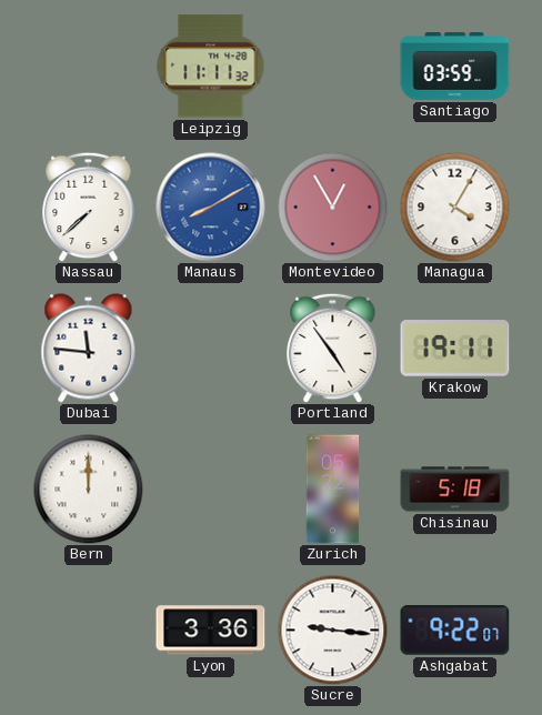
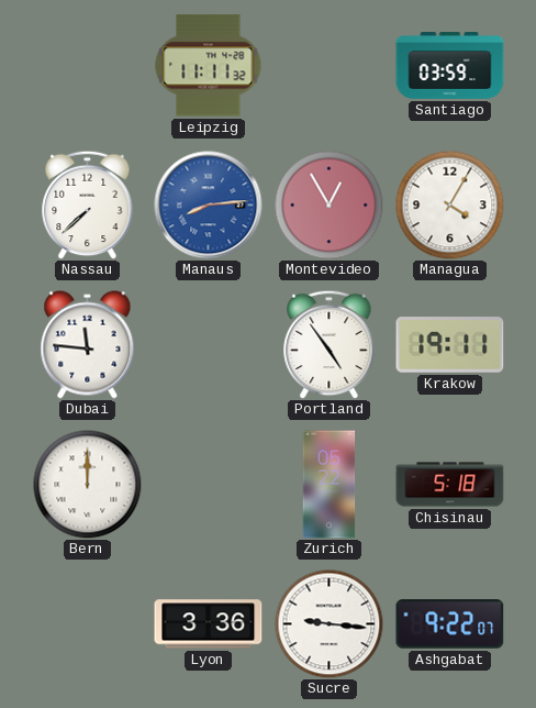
Manaus: 8:10 -> 8:14
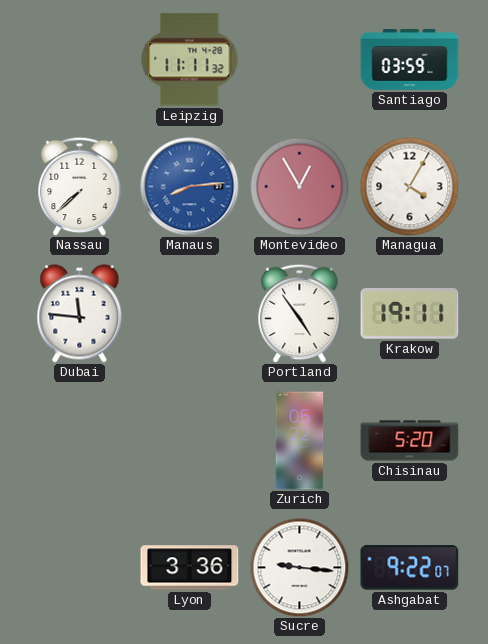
Bern: 12:00 -> none
Chisinau: 5:18 -> 5:20
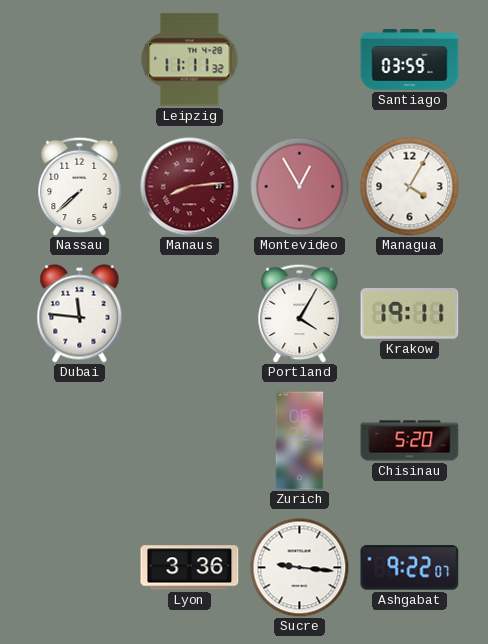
Manaus dial: blue -> burgundy
Portland: 4:54 -> 4:05
